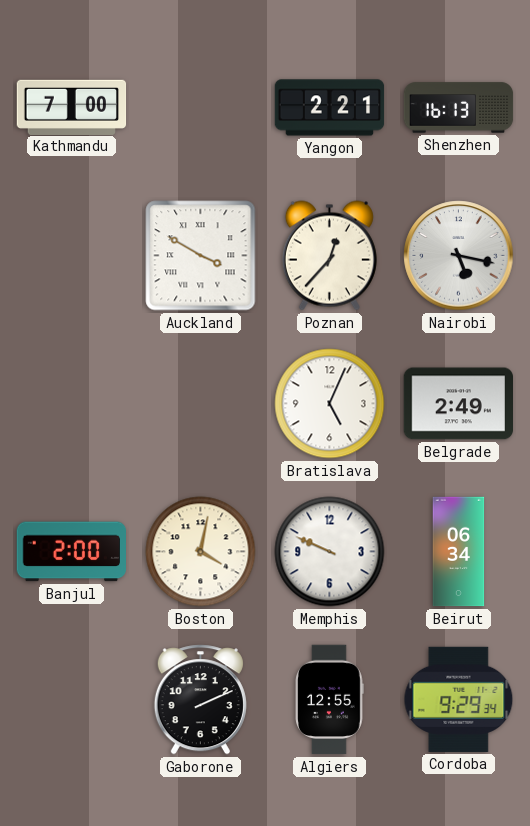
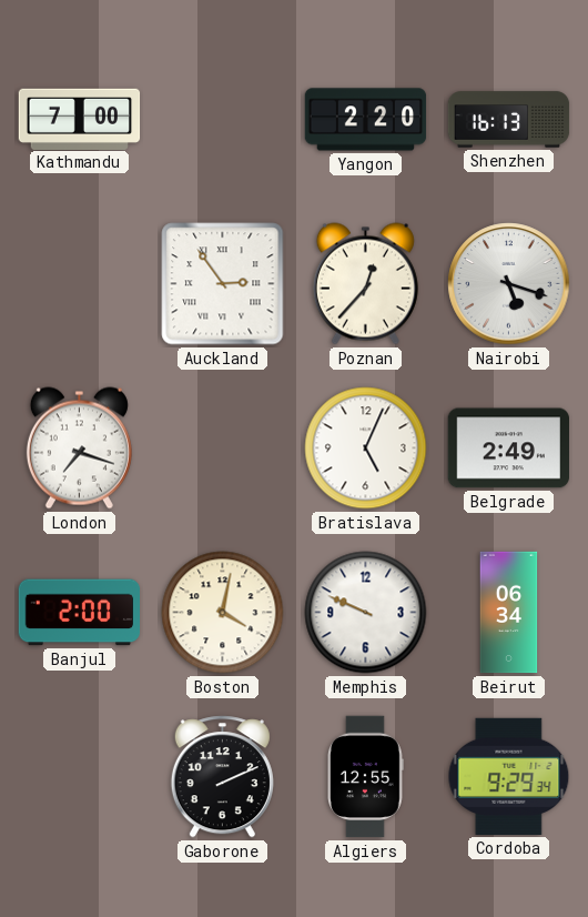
Yangon: 2:21 -> 2:20
Auckland: 3:50 -> 2:54
Nairobi: 5:17 -> 5:18
London: none -> 7:18
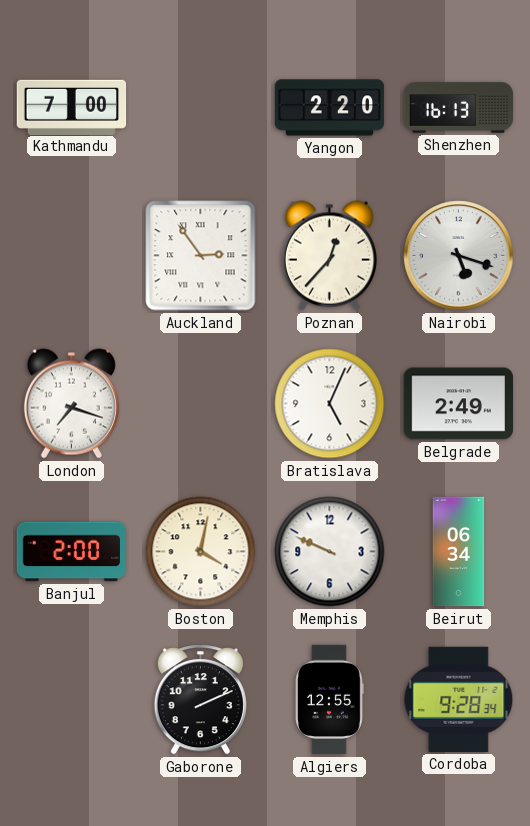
Cordoba: 9:29 -> 9:28
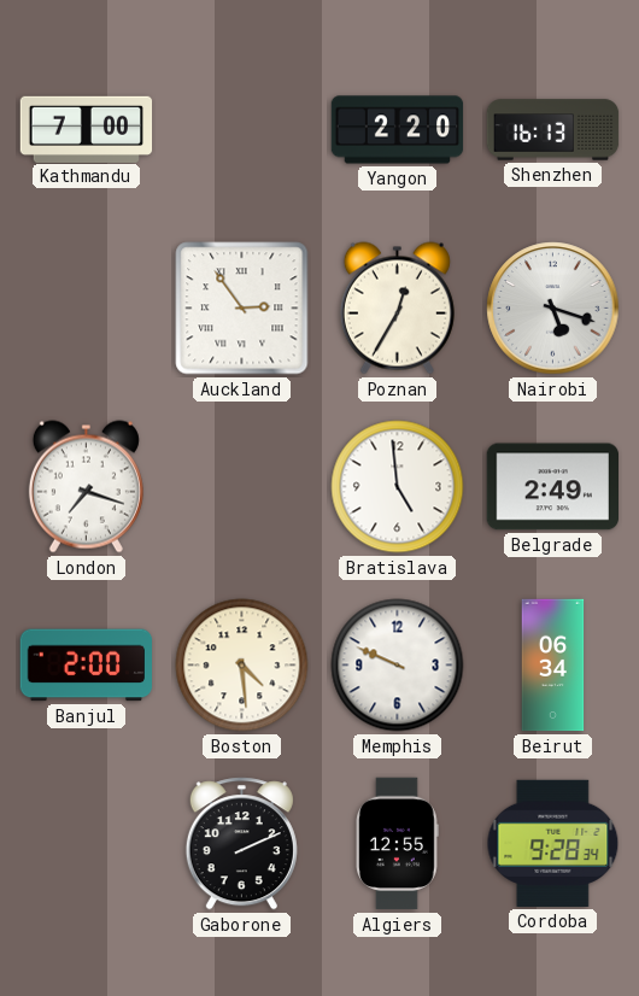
Poznan: 12:37 -> 12:35
Bratislava: 5:04 -> 4:59
Boston: 4:02 -> 4:29
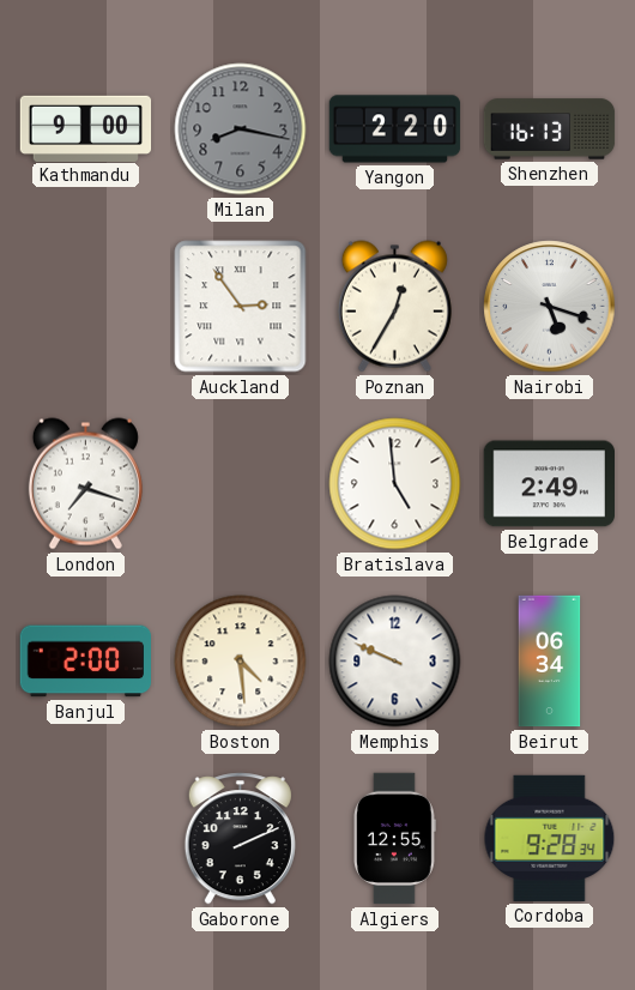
Kathmandu: 7:00 -> 9:00
Milan: none -> 8:17
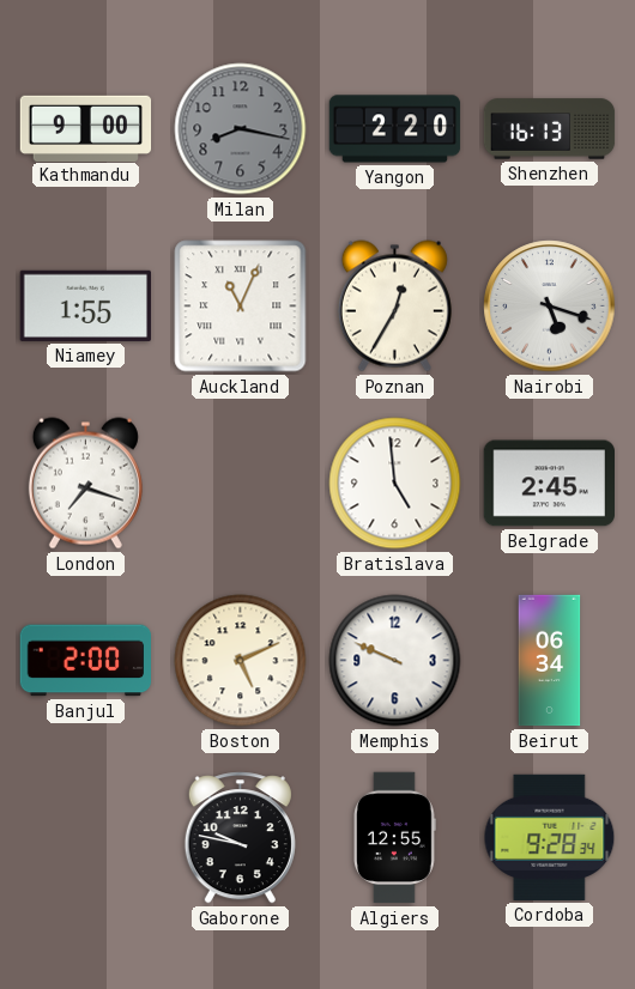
Niamey: none -> 1:55
Auckland: 2:54 -> 11:04
Belgrade: 2:49 -> 2:45
Boston: 4:29 -> 5:11
Gaborone: 2:11 -> 9:47
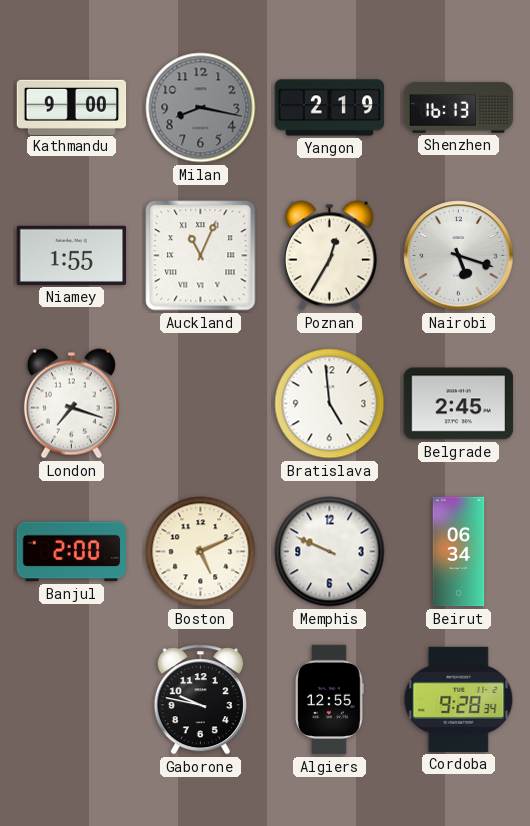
Yangon: 2:20 -> 2:19
